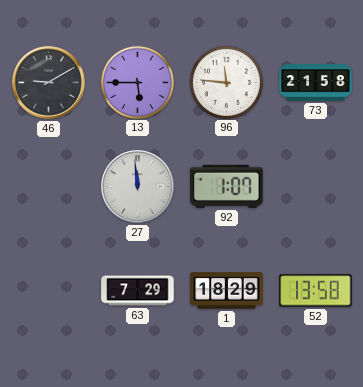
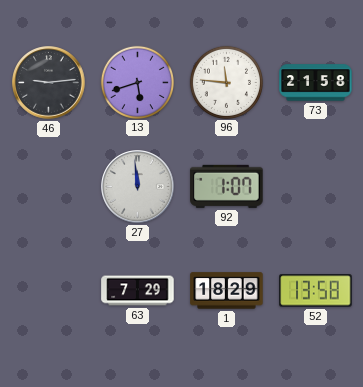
46: 9:10 -> 9:14
13: 5:45 -> 5:42
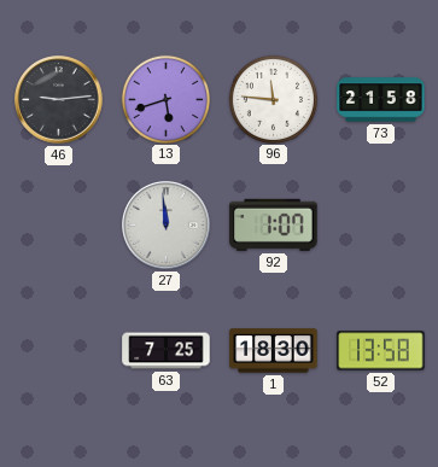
63: 7:29 -> 7:25
1: 18:29 -> 18:30
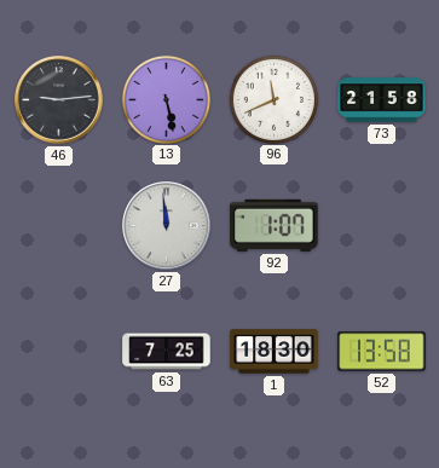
13: 5:42 -> 5:28
96: 11:46 -> 11:41
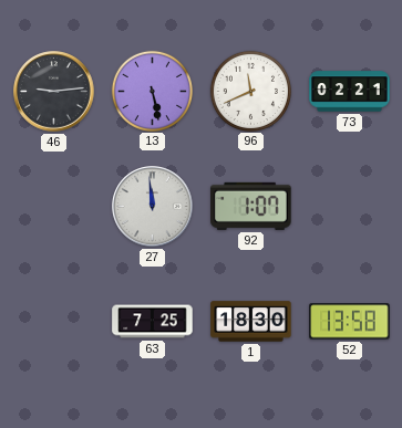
73: 21:58 -> 02:21
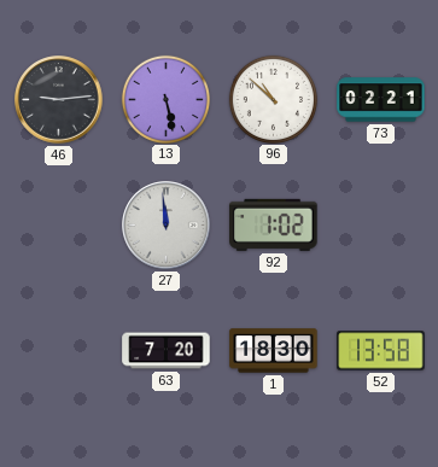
96: 11:41 -> 10:52
92: 1:07 -> 1:02
63: 7:25 -> 7:20
